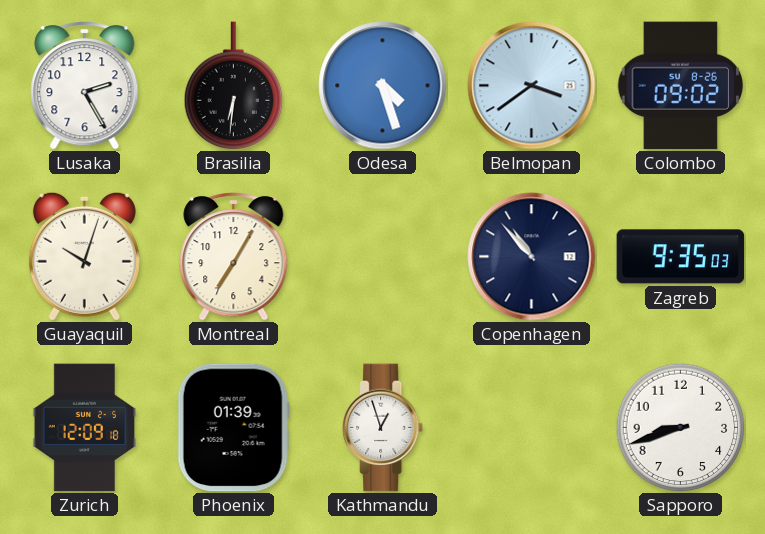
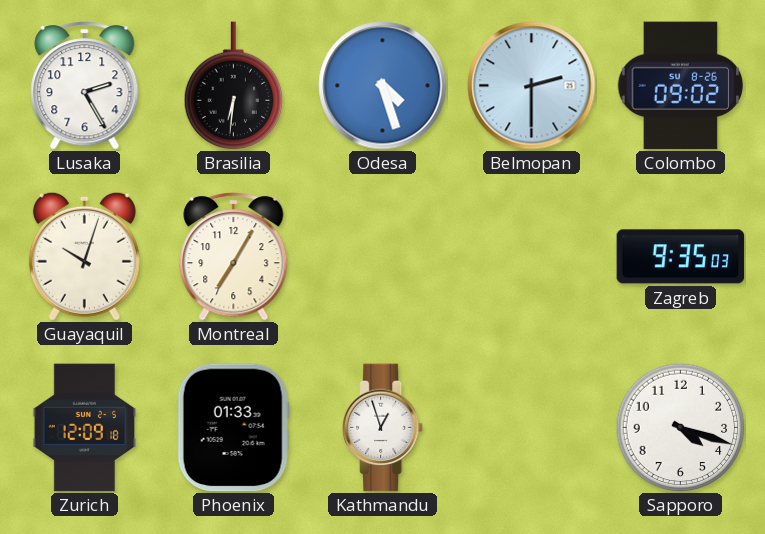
Belmopan: 3:39 -> 2:30
Copenhagen: 10:53 -> none
Phoenix: 01:39 -> 01:33
Sapporo: 8:42 -> 4:18
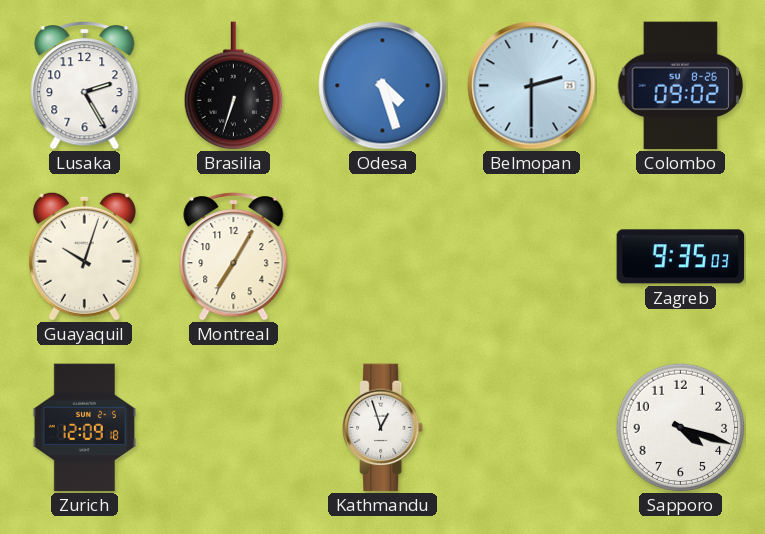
Brasilia: 6:31 -> 6:33
Phoenix: 01:33 -> none
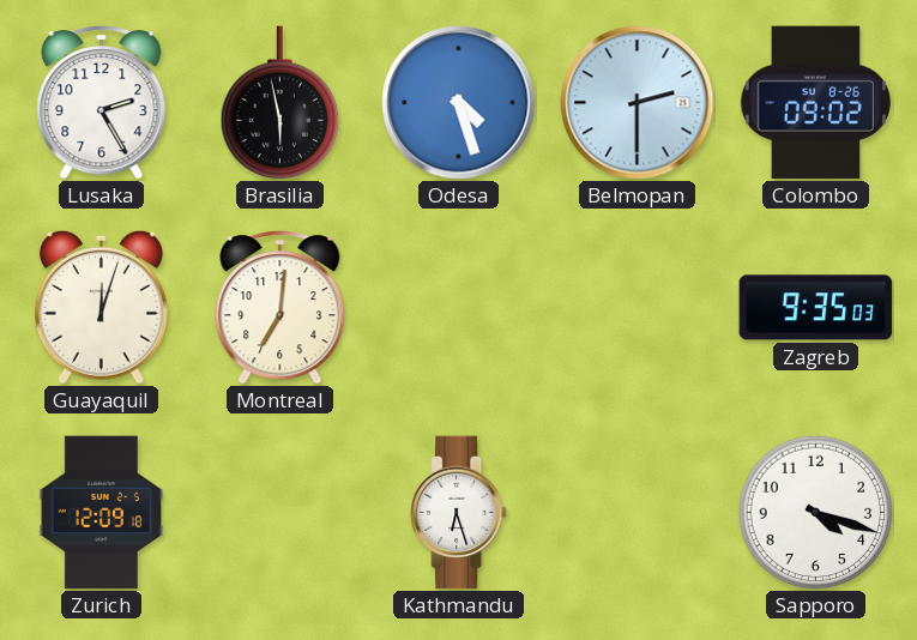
Brasilia: 6:33 -> 5:58
Guayaquil: 10:03 -> 12:03
Montreal: 7:05 -> 7:01
Kathmandu: 12:57 -> 6:27
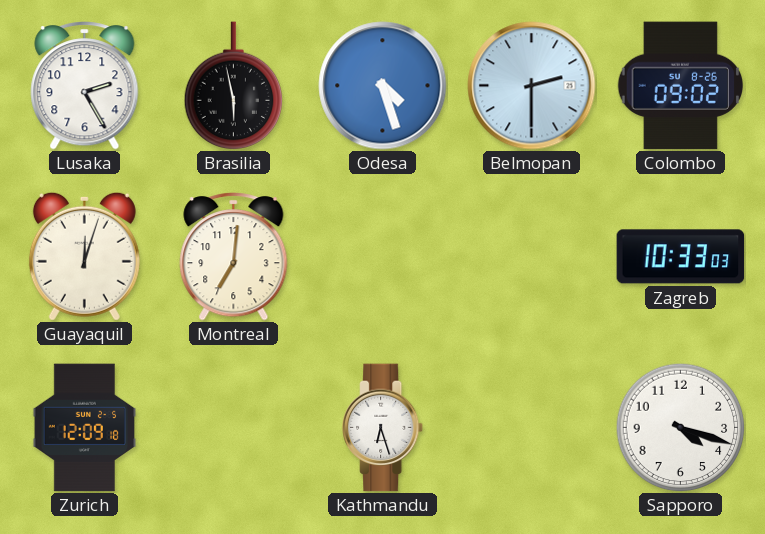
Zagreb: 9:35 -> 10:33
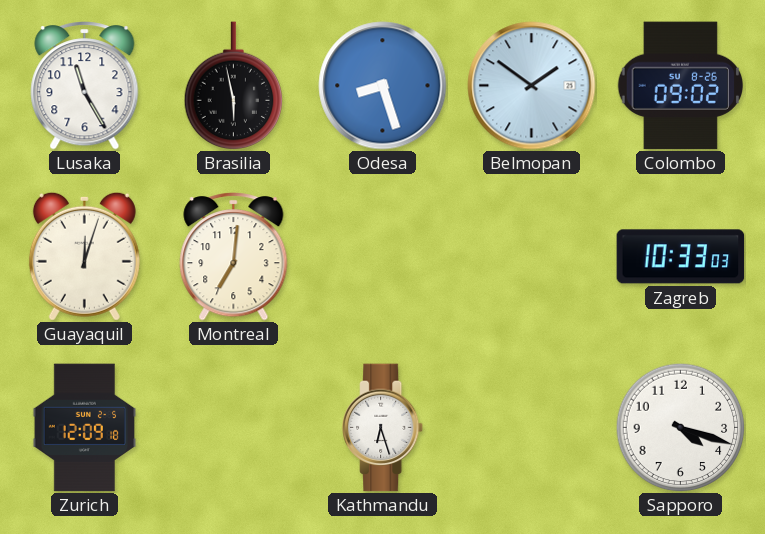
Lusaka: 2:25 -> 11:25
Odesa: 4:27 -> 8:27
Belmopan: 2:30 -> 1:51
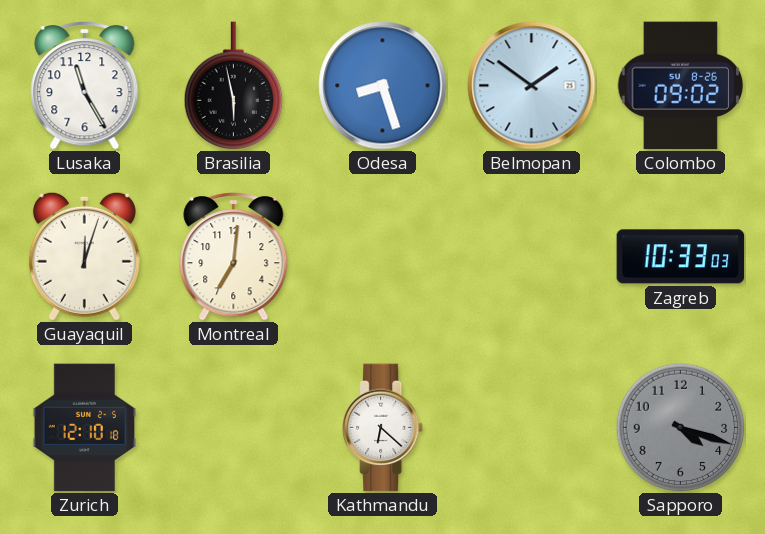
Zurich: 12:09 -> 12:10
Kathmandu: 6:27 -> 6:22
Sapporo dial: white -> grey
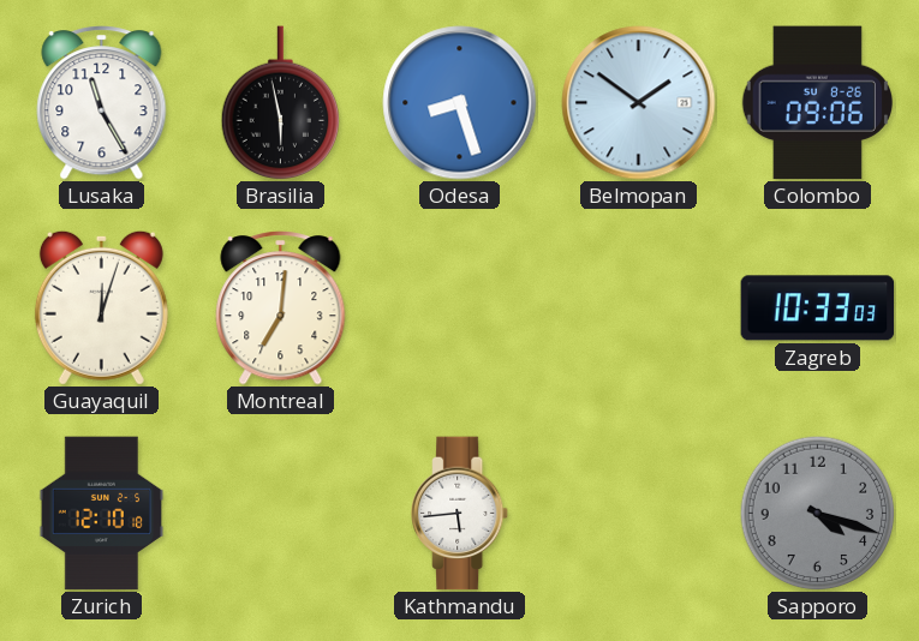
Colombo: 09:02 -> 09:06
Kathmandu: 6:22 -> 5:44
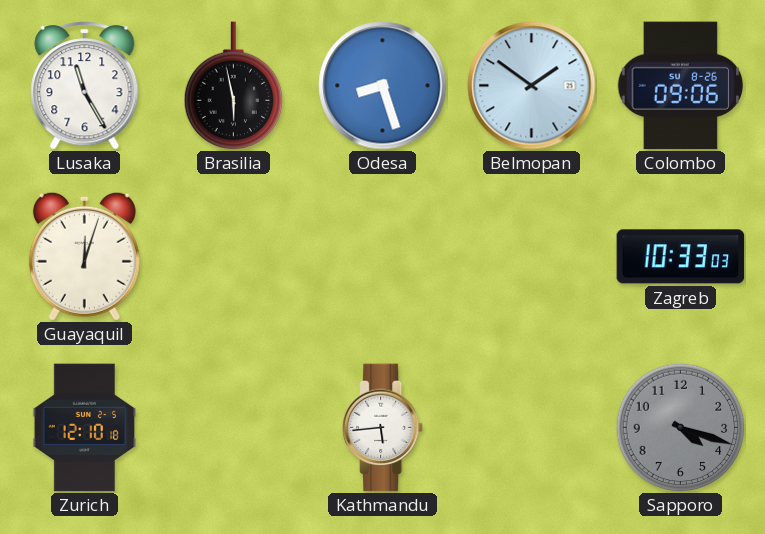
Montreal: 7:01 -> none
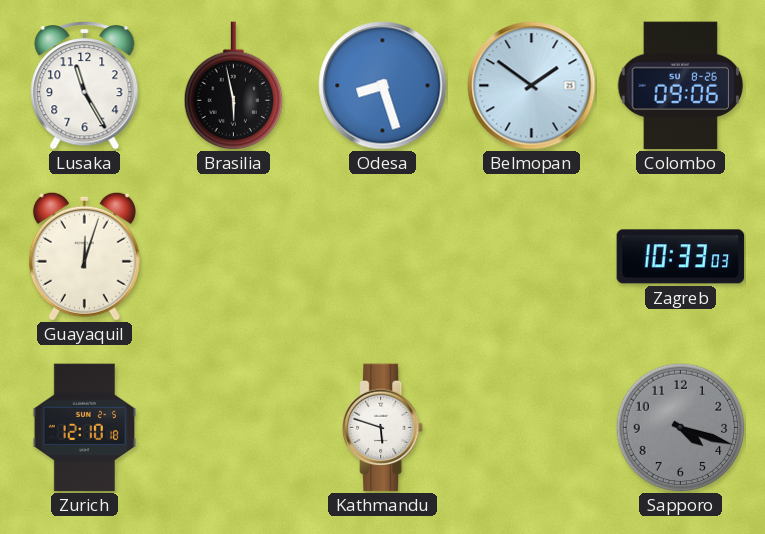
Kathmandu: 5:44 -> 5:48
